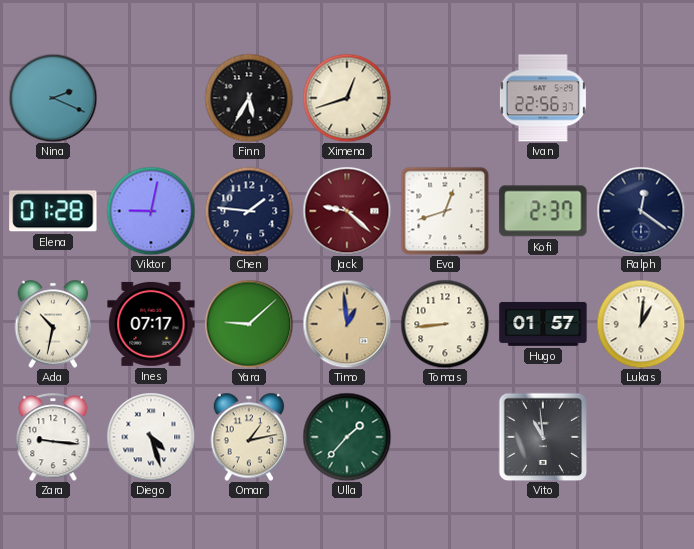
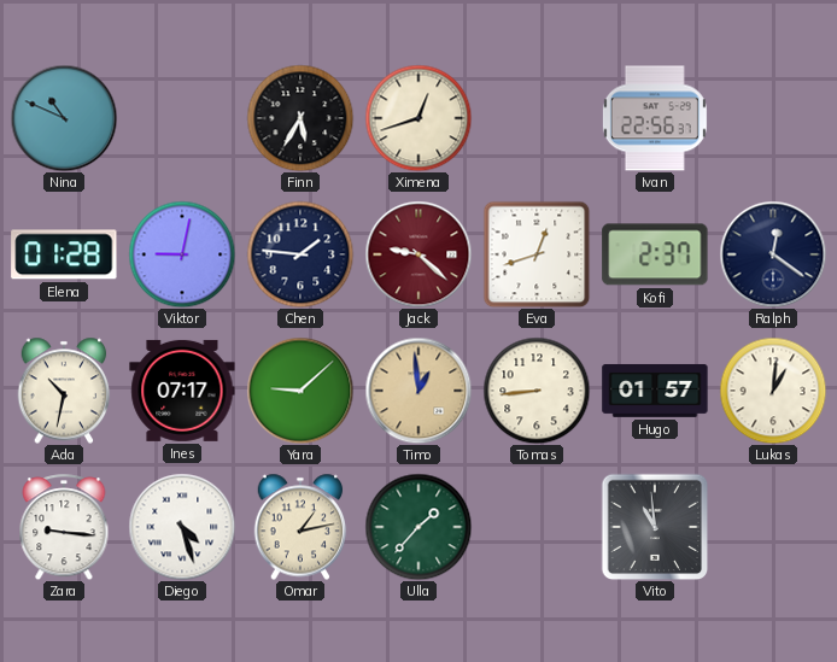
Nina: 2:19 -> 10:49
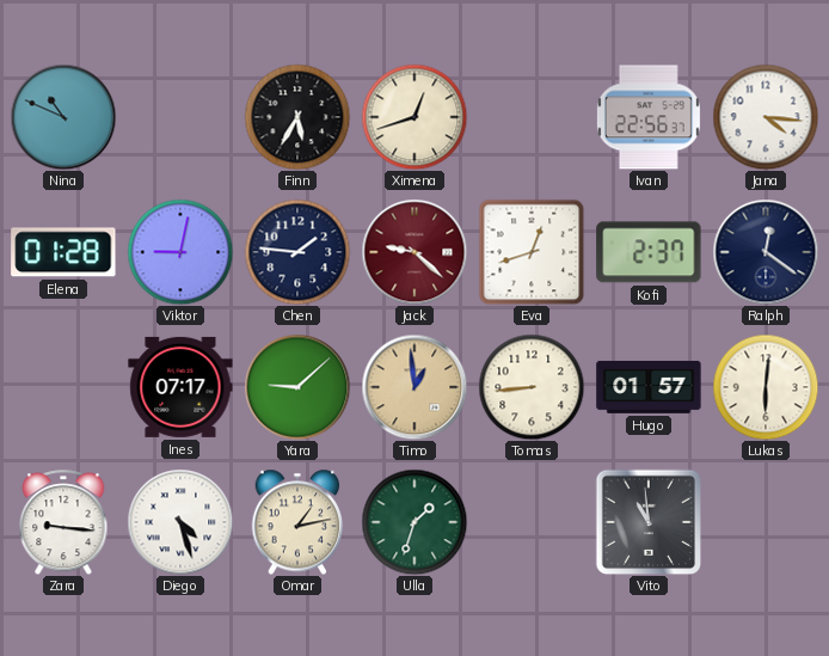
Jana: none -> 4:16
Ada: 10:32 -> none
Lukas: 1:01 -> 6:01
Ulla: 1:37 -> 1:33
